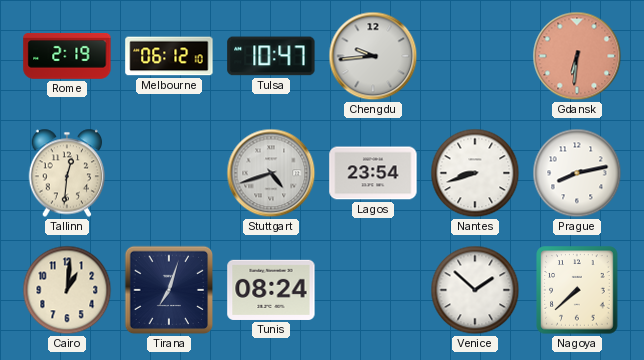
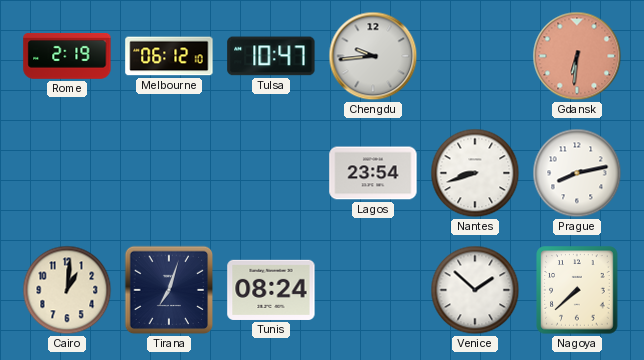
Tallinn: 12:31 -> none
Stuttgart: 4:42 -> none
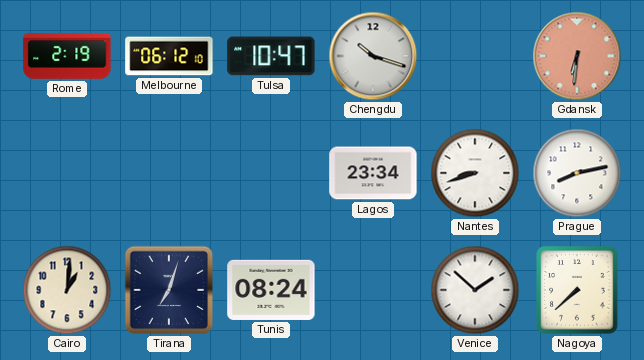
Chengdu: 9:44 -> 10:18
Lagos: 23:54 -> 23:34
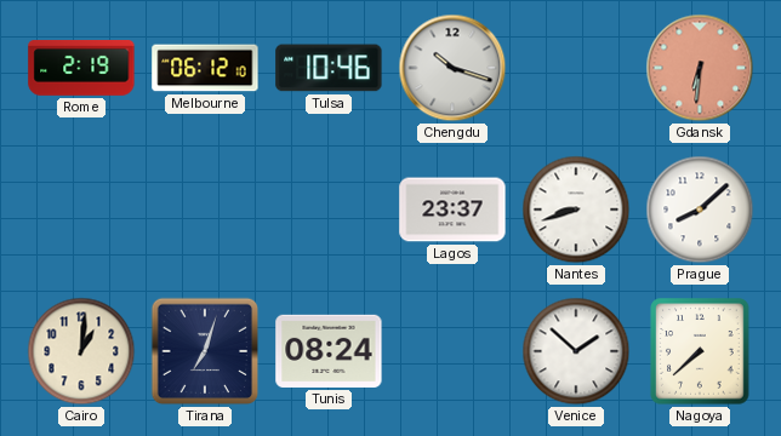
Tulsa: 10:47 -> 10:46
Lagos: 23:34 -> 23:37
Prague: 8:13 -> 8:08
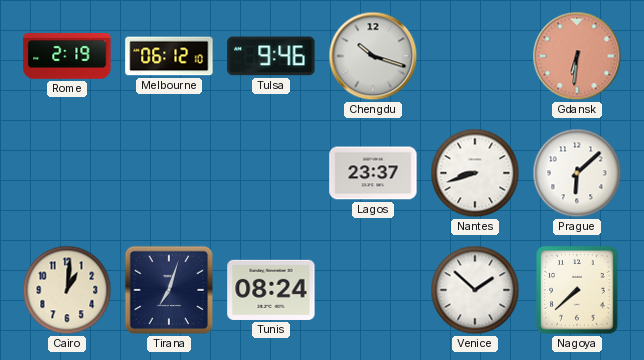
Tulsa: 10:46 -> 9:46
Prague: 8:08 -> 6:08
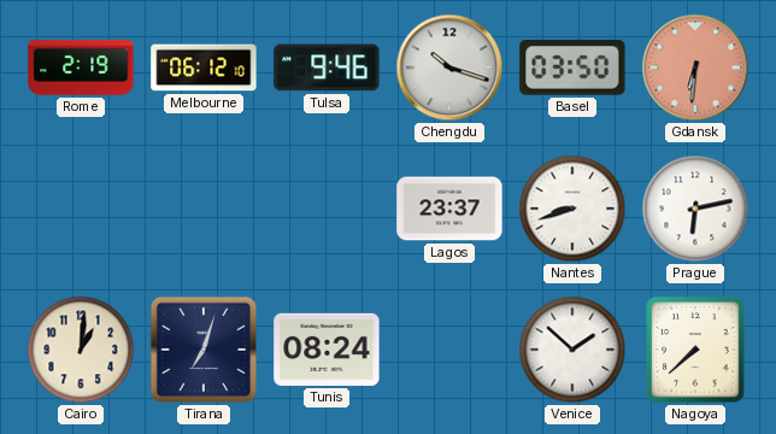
Basel: none -> 03:50
Prague: 6:08 -> 6:13
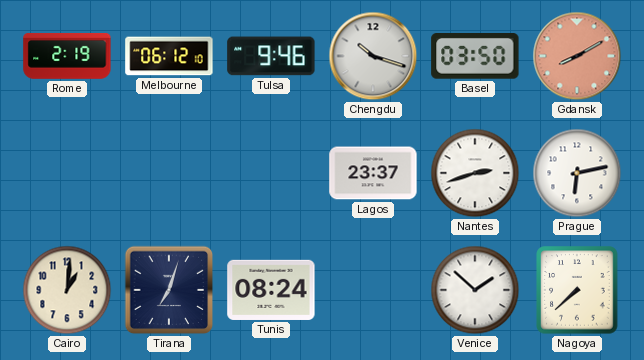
Gdansk: 6:31 -> 8:10
Nantes: 8:42 -> 2:42
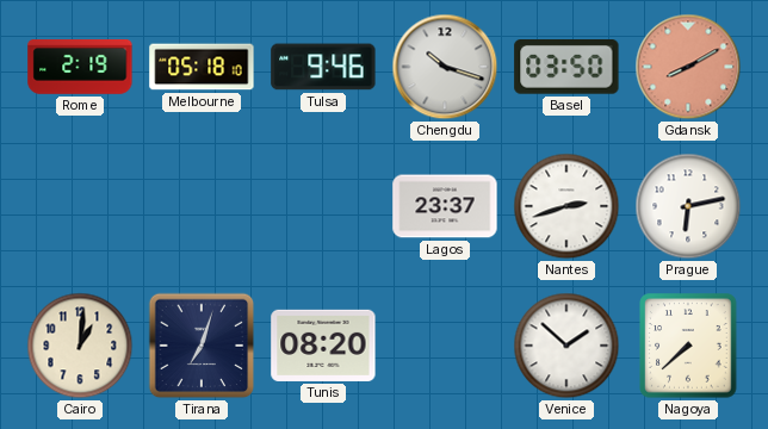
Melbourne: 06:12 -> 05:18
Tunis: 08:24 -> 08:20
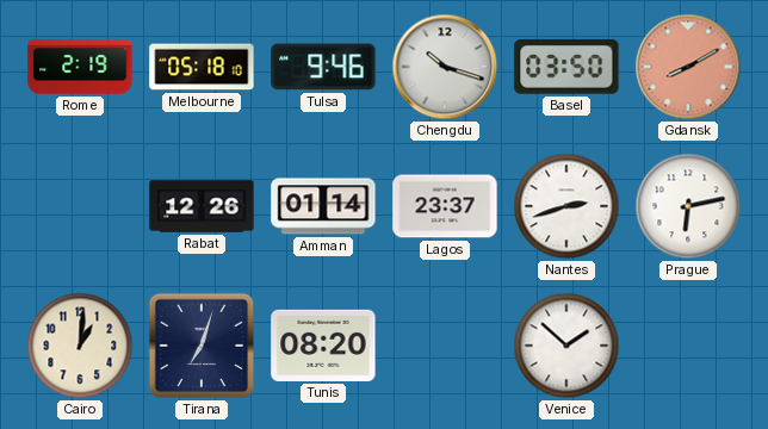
Rabat: none -> 12:26
Amman: none -> 01:14
Nagoya: 7:38 -> none
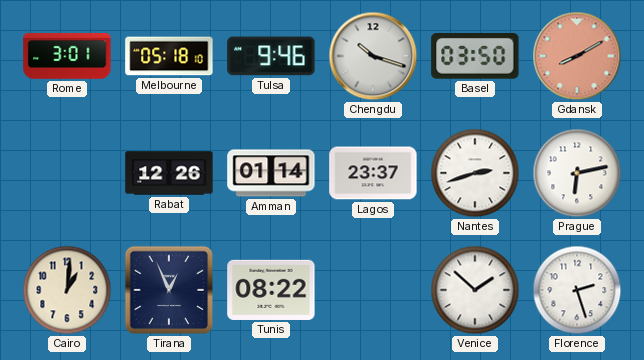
Rome: 2:19 -> 3:01
Tirana: 7:03 -> 12:56
Tunis: 08:20 -> 08:22
Florence: none -> 2:27
